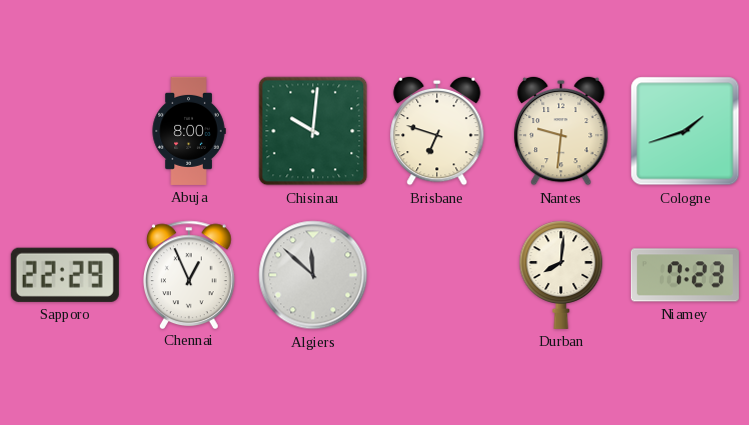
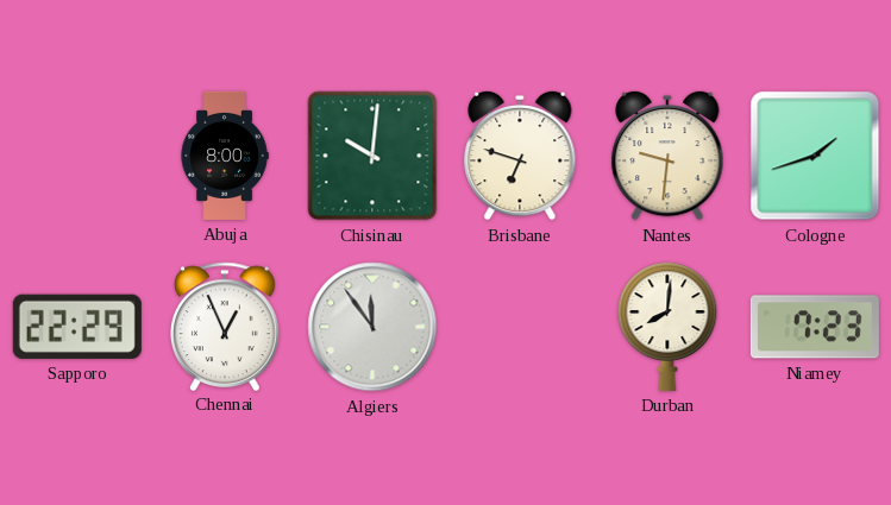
Algiers: 11:52 -> 11:54
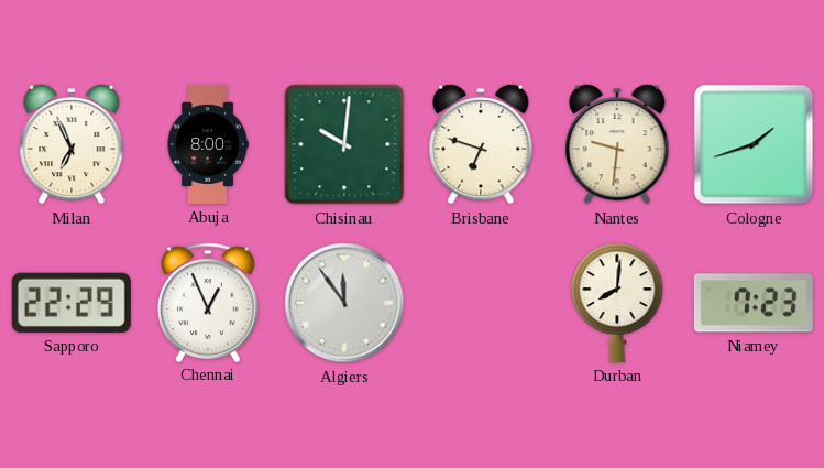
Milan: none -> 6:56
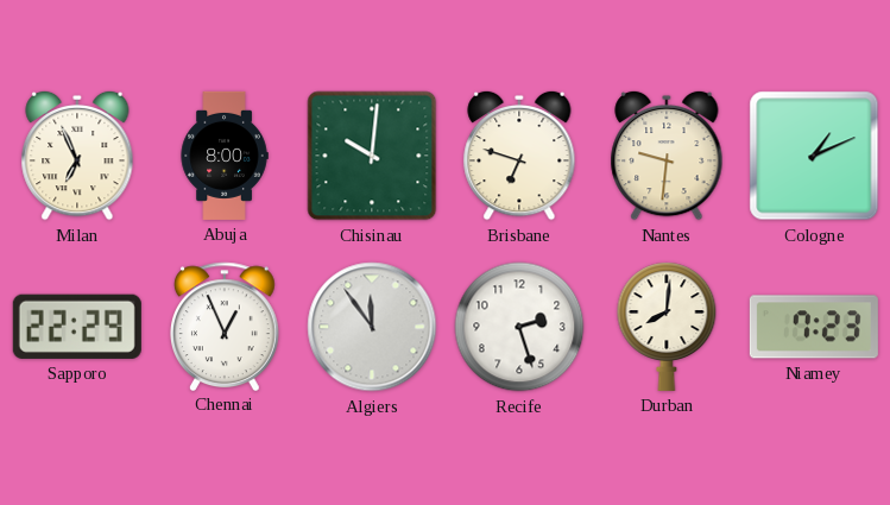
Cologne: 1:42 -> 1:11
Recife: none -> 2:27
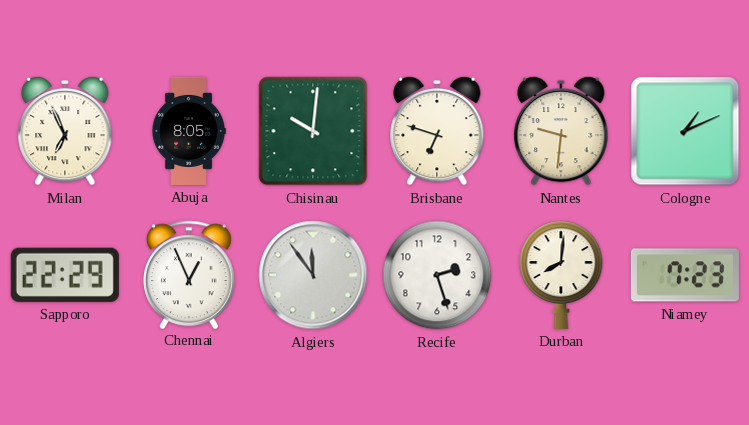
Abuja: 8:00 -> 8:05
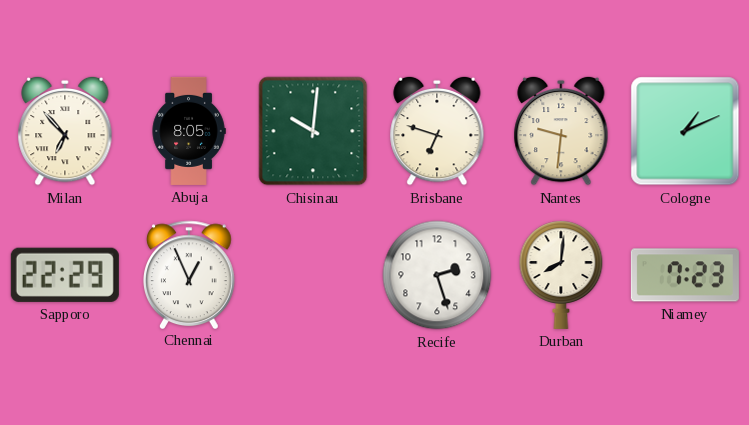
Milan: 6:56 -> 6:53
Algiers: 11:54 -> none
